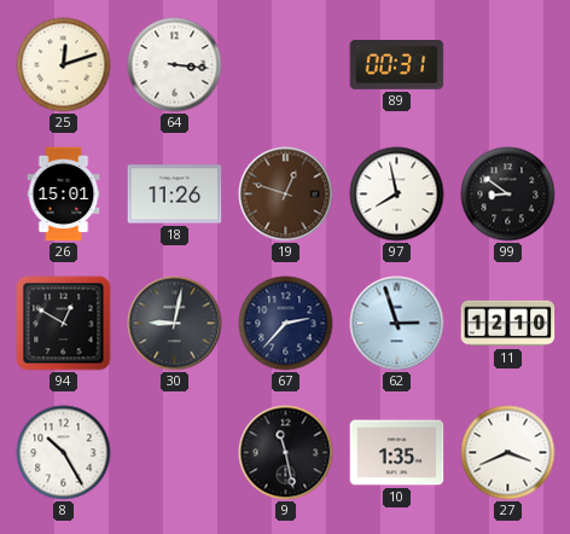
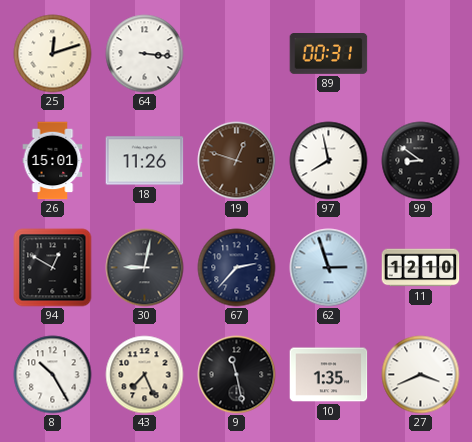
43: none -> 7:26
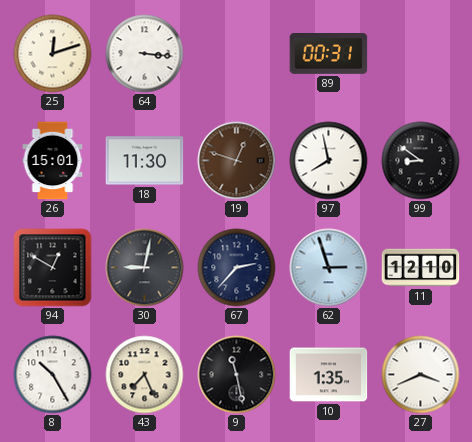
18: 11:26 -> 11:30
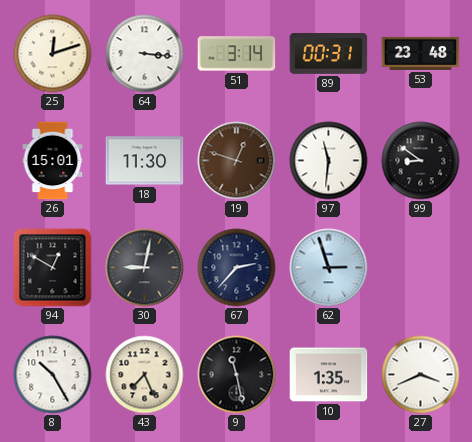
51: none -> 3:14
53: none -> 23:48
97: 7:58 -> 11:31
11: 12:10 -> none
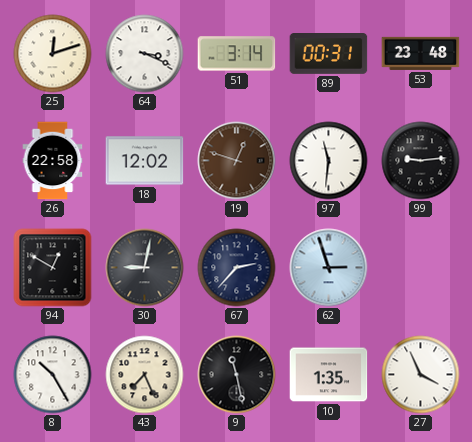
64: 3:16 -> 3:19
26: 15:01 -> 22:58
18: 11:30 -> 12:02
99: 8:51 -> 9:14
27: 3:41 -> 3:56
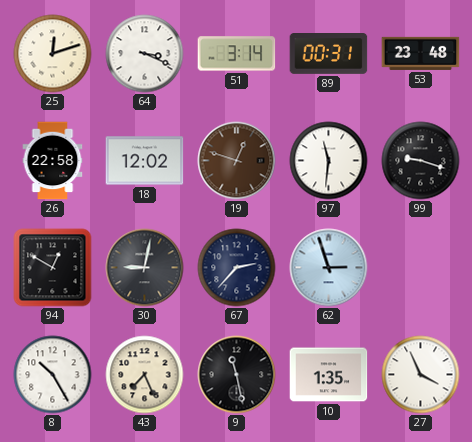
99: 9:14 -> 9:18
